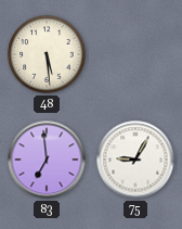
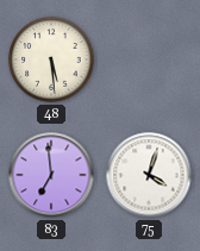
75: 9:05 -> 4:03
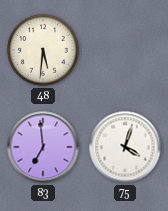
48: 5:29 -> 5:31
